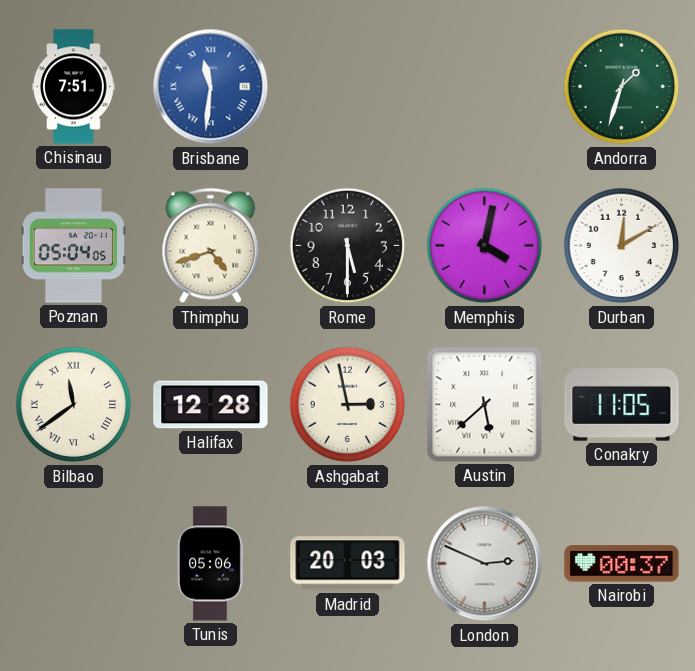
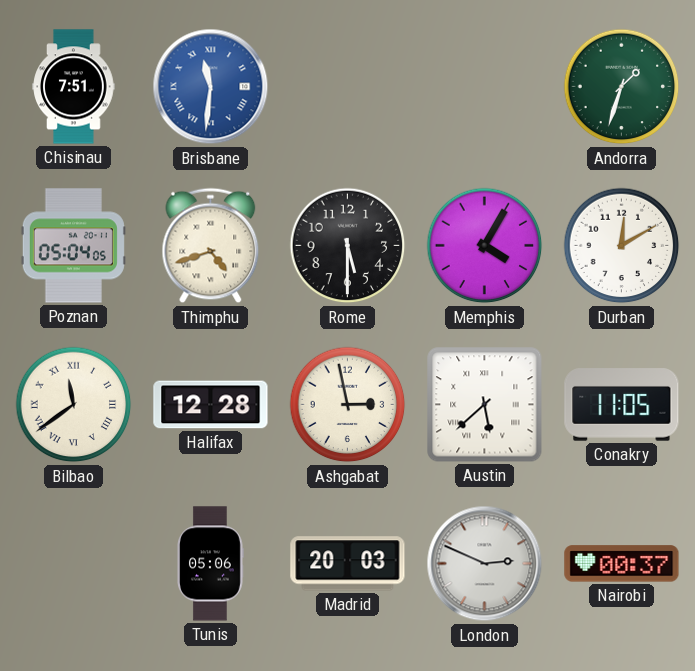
Memphis: 4:02 -> 4:05
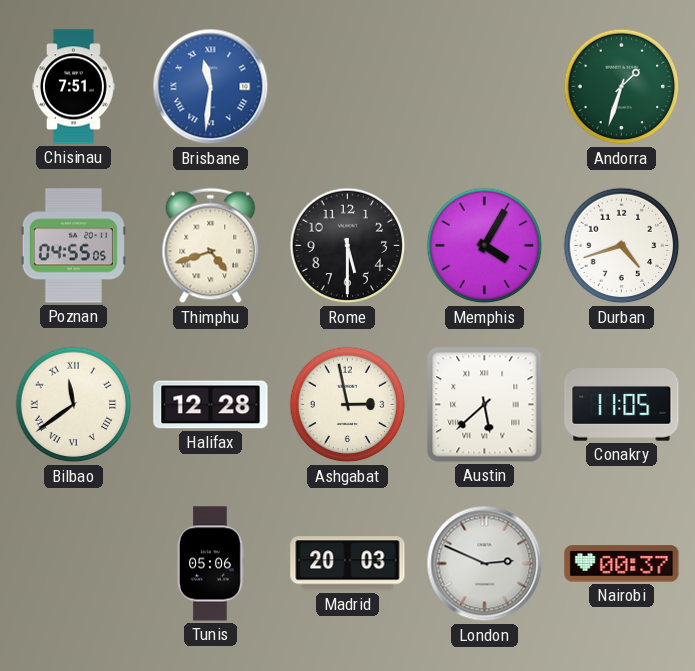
Poznan: 05:04 -> 04:55
Durban: 12:10 -> 4:42
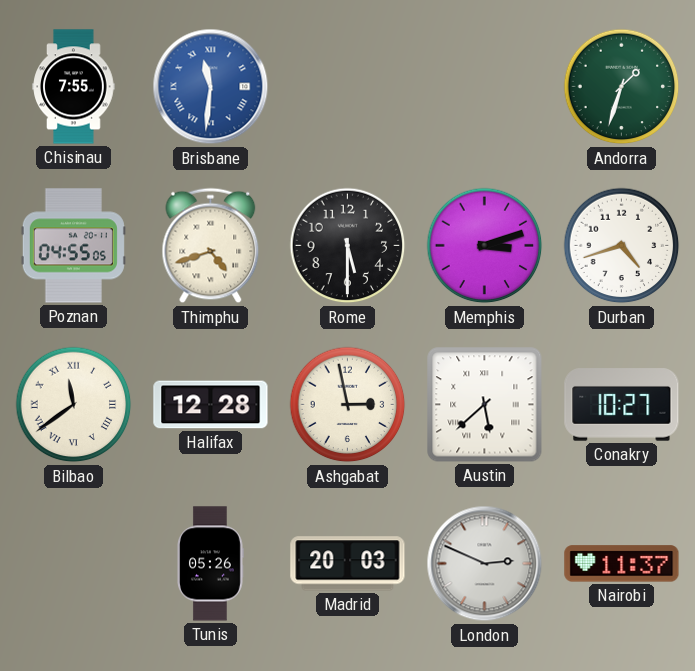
Chisinau: 7:51 -> 7:55
Memphis: 4:05 -> 3:12
Conakry: 11:05 -> 10:27
Tunis: 05:06 -> 05:26
Nairobi: 00:37 -> 11:37
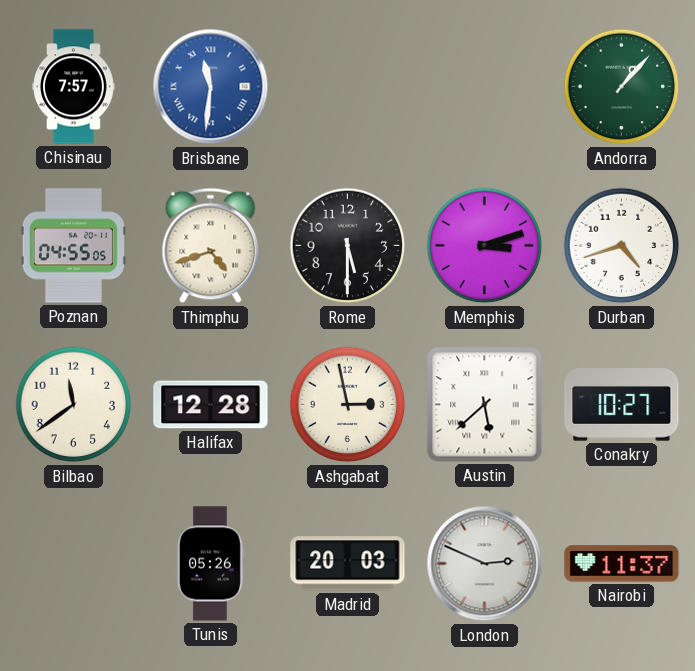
Chisinau: 7:55 -> 7:57
Andorra: 1:33 -> 1:07
Bilbao numerals: Roman -> Arabic
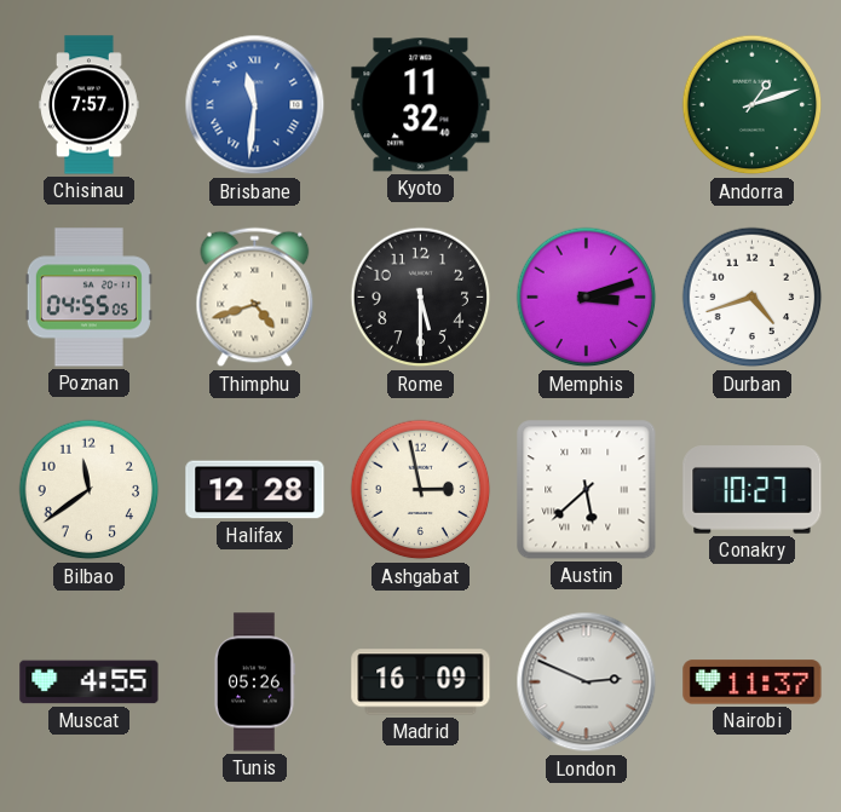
Kyoto: none -> 11:32
Andorra: 1:07 -> 1:12
Muscat: none -> 4:55
Madrid: 20:03 -> 16:09
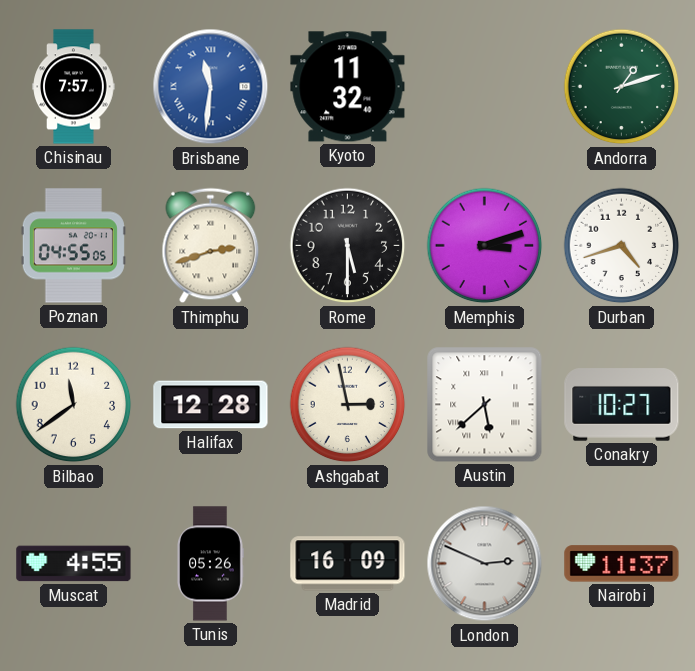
Thimphu: 4:42 -> 2:42
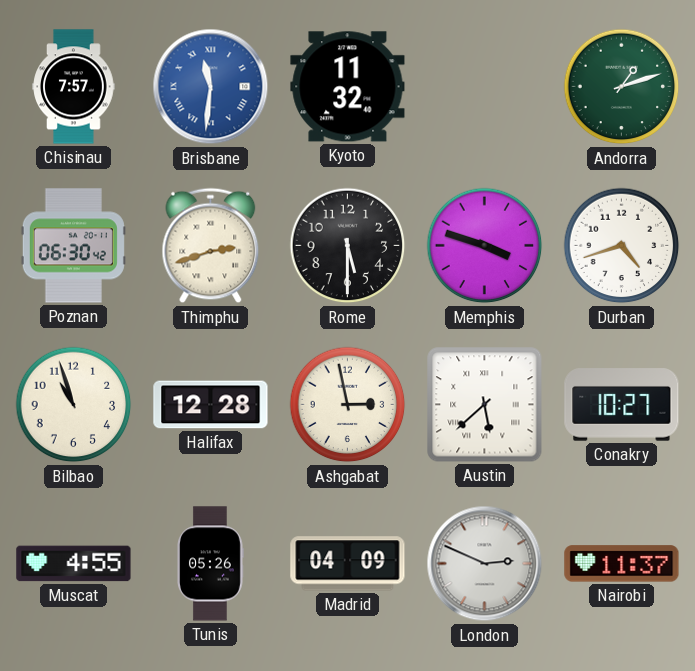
Poznan: 04:55 -> 06:30
Memphis: 3:12 -> 3:48
Bilbao: 11:39 -> 10:57
Madrid: 16:09 -> 04:09
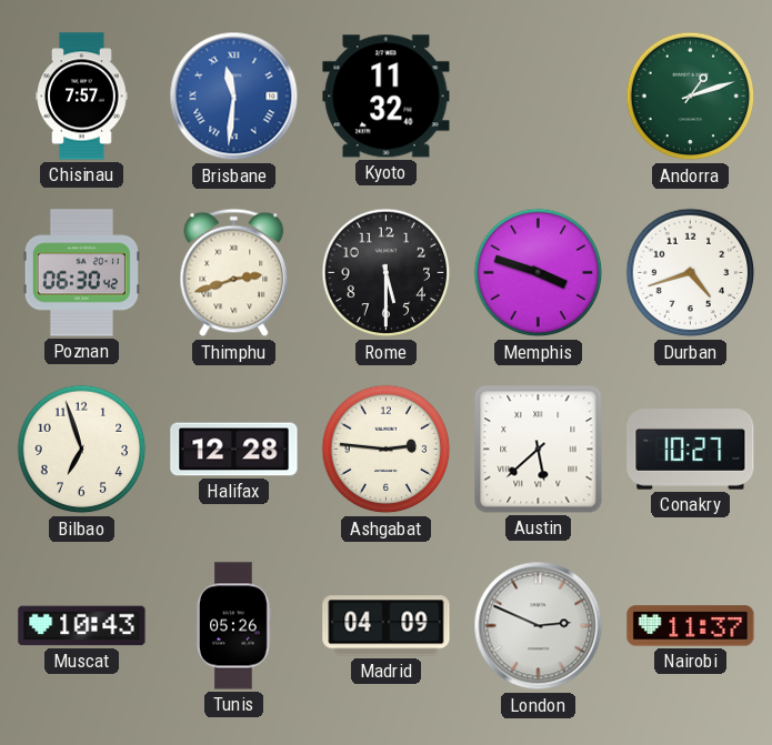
Bilbao: 10:57 -> 6:57
Ashgabat: 2:58 -> 2:46
Muscat: 4:55 -> 10:43
